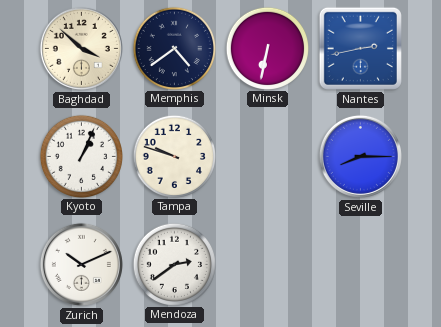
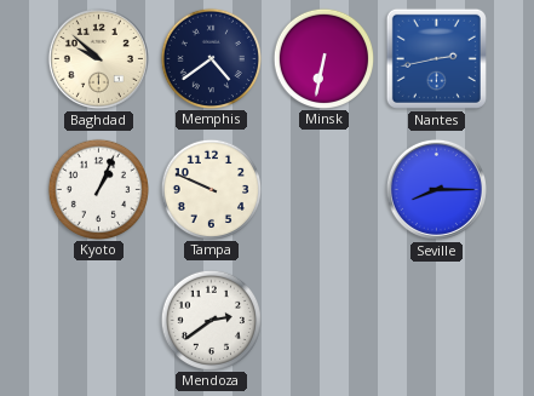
Baghdad: 3:52 -> 9:52
Tampa: 9:48 -> 9:49
Zurich: 10:11 -> none
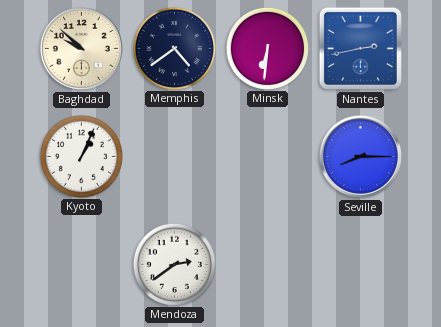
Minsk: 6:32 -> 6:31
Tampa: 9:49 -> none
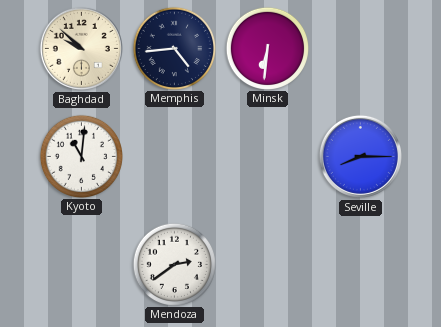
Memphis: 4:39 -> 4:44
Nantes: 2:43 -> none
Kyoto: 1:04 -> 11:01
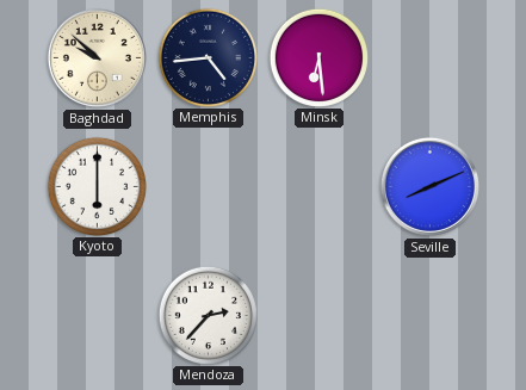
Minsk: 6:31 -> 6:29
Kyoto: 11:01 -> 6:00
Seville: 8:15 -> 8:11
Mendoza: 2:39 -> 2:37
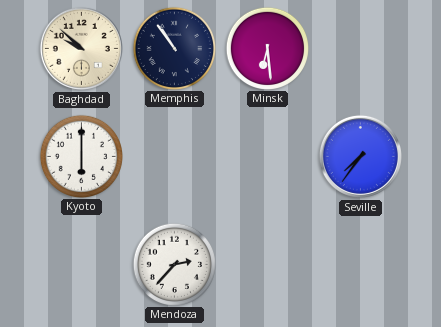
Memphis: 4:44 -> 10:54
Seville: 8:11 -> 7:36
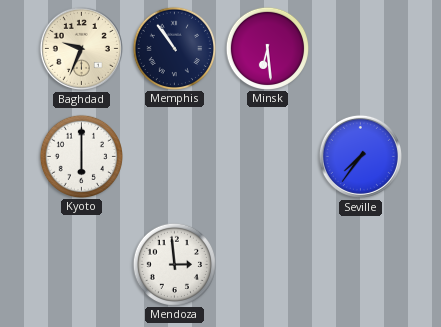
Baghdad: 9:52 -> 9:34
Mendoza: 2:37 -> 2:59
